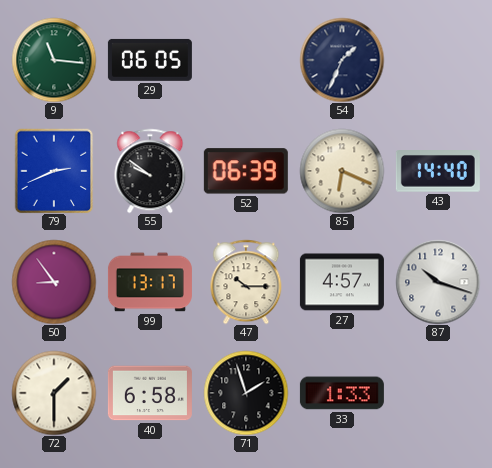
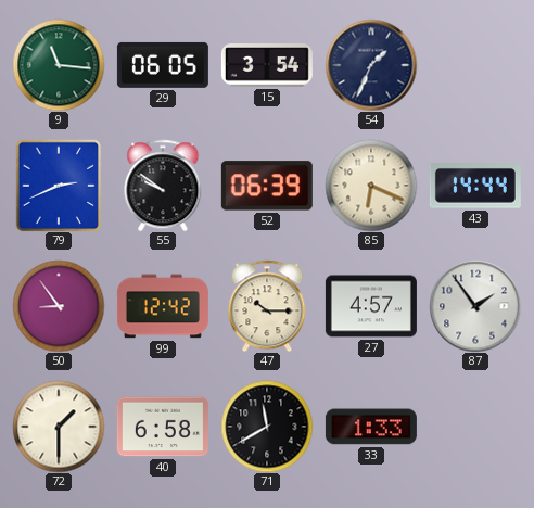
15: none -> 3:54
43: 14:40 -> 14:44
99: 13:17 -> 12:42
87: 10:18 -> 1:54
71: 1:57 -> 11:40
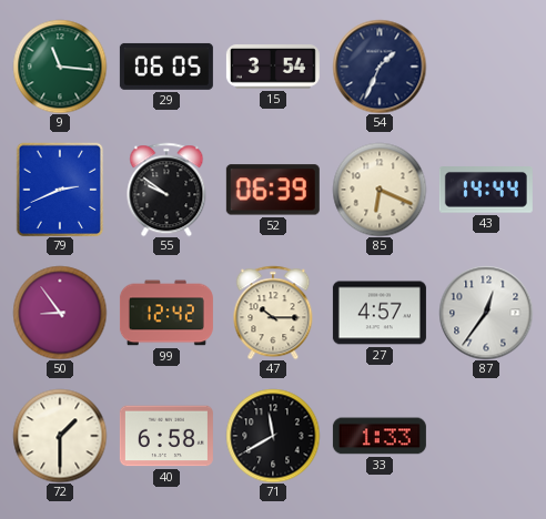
87: 1:54 -> 12:36
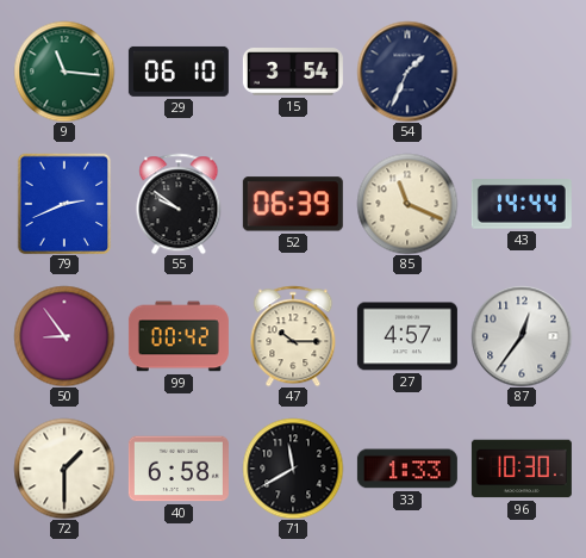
29: 06:05 -> 06:10
85: 6:19 -> 11:19
99: 12:42 -> 00:42
96: none -> 10:30
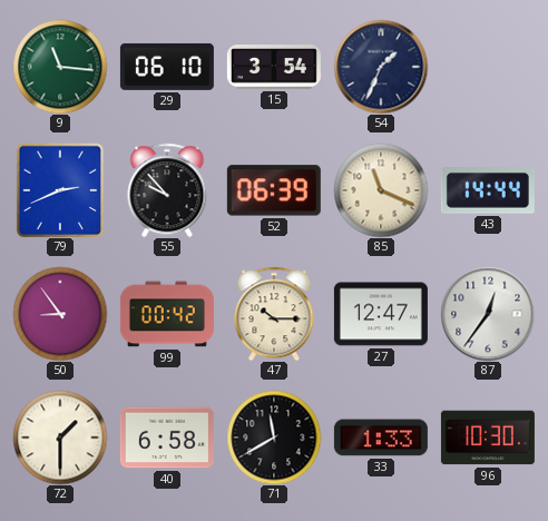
55: 9:51 -> 9:53
27: 4:57 -> 12:47
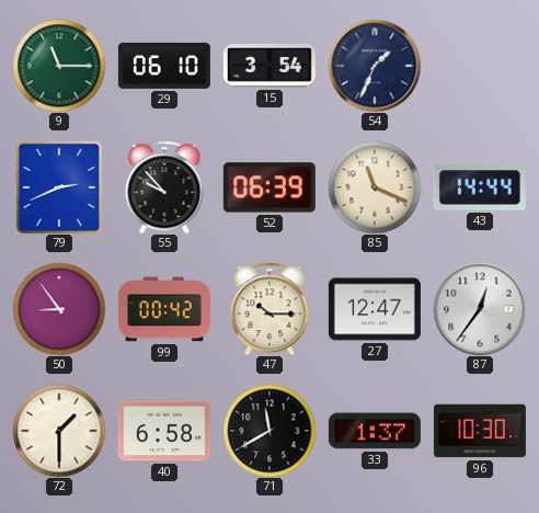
9: 11:16 -> 11:15
33: 1:33 -> 1:37
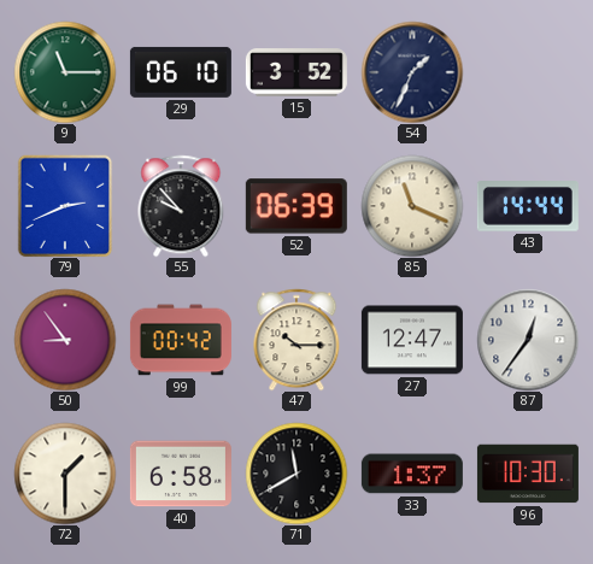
15: 3:54 -> 3:52
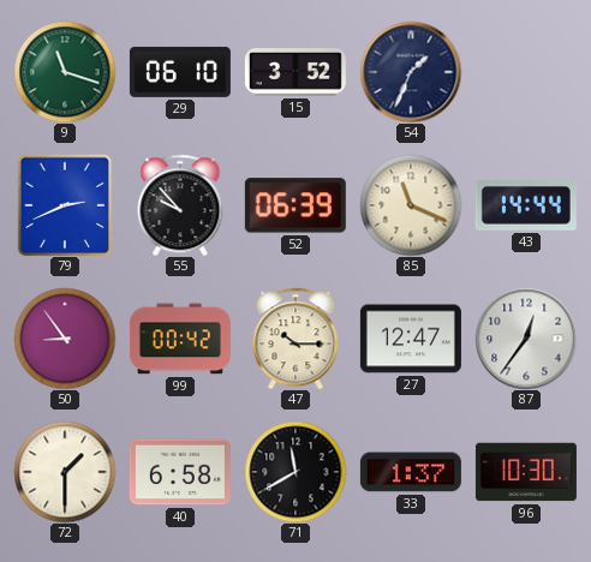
9: 11:15 -> 11:18
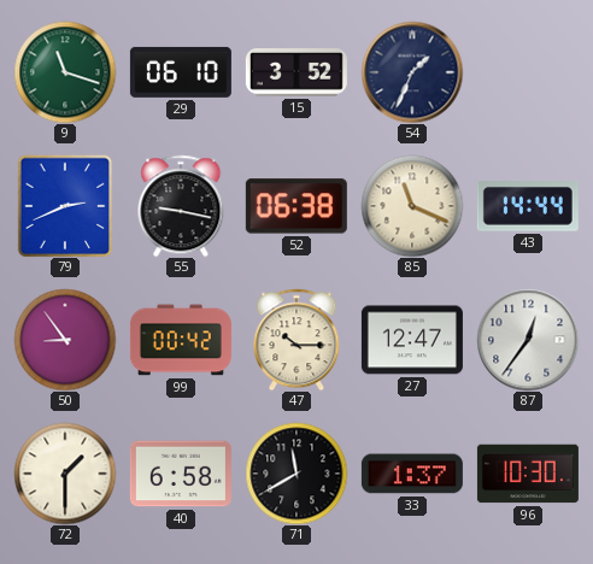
55: 9:53 -> 9:17
52: 06:39 -> 06:38
